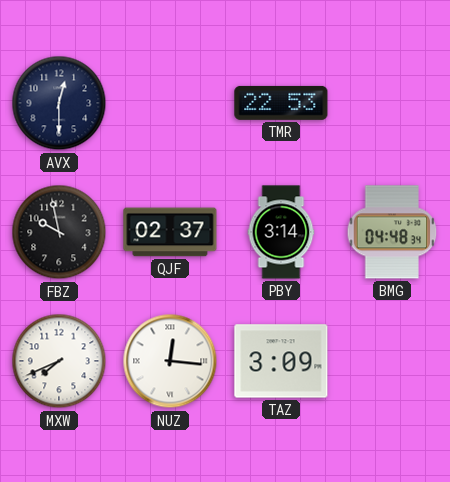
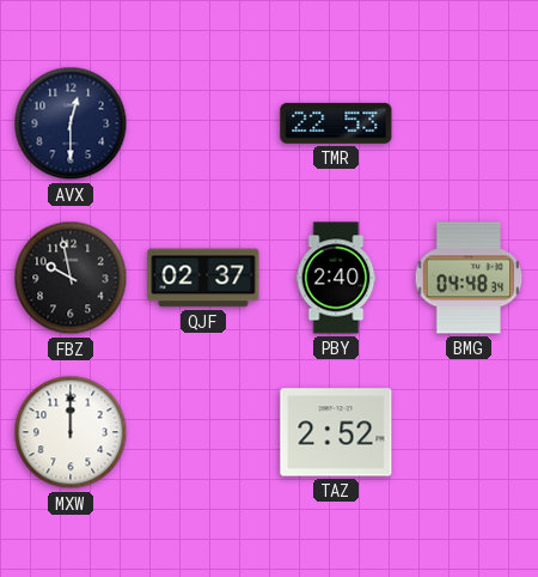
PBY: 3:14 -> 2:40
MXW: 7:41 -> 12:00
NUZ: 12:16 -> none
TAZ: 3:09 -> 2:52
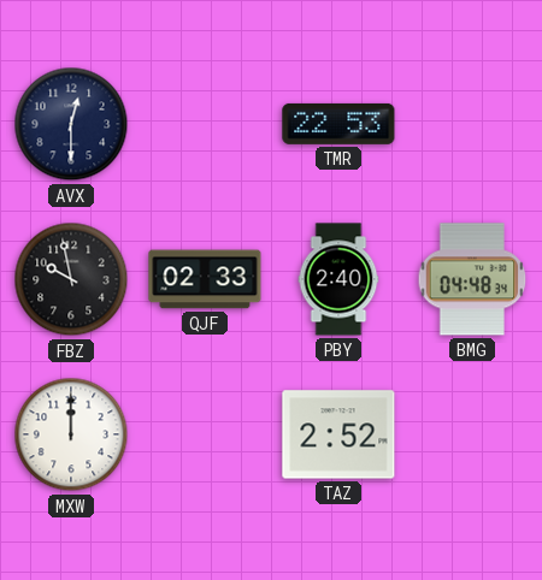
QJF: 02:37 -> 02:33
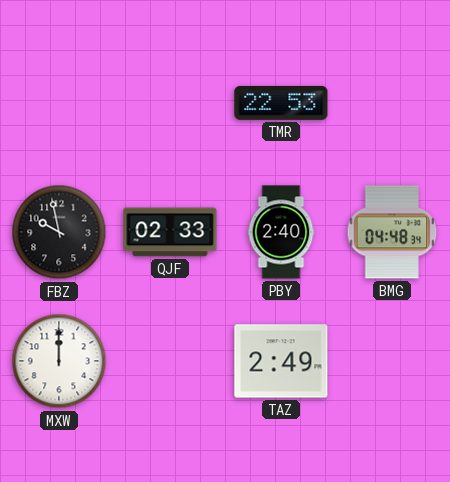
AVX: 12:30 -> none
TAZ: 2:52 -> 2:49
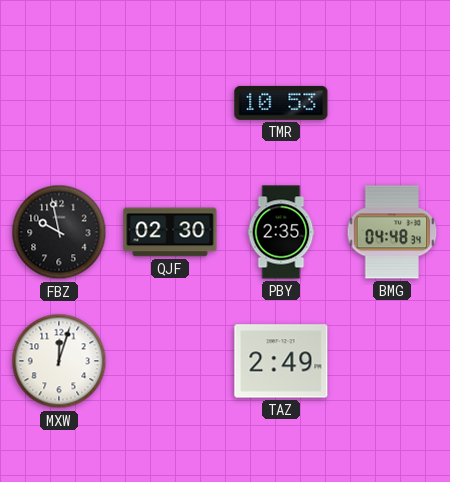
TMR: 22:53 -> 10:53
QJF: 02:33 -> 02:30
PBY: 2:40 -> 2:35
MXW: 12:00 -> 12:03
